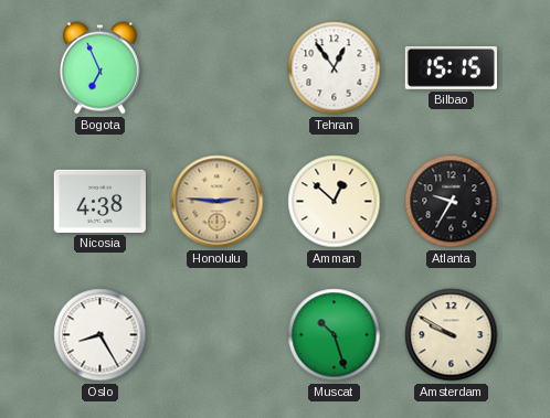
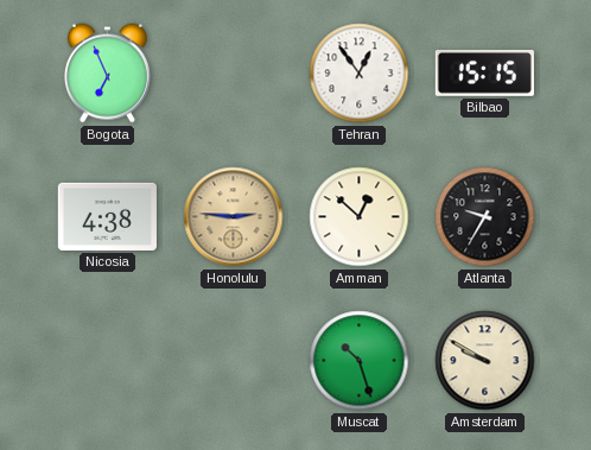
Oslo: 8:25 -> none
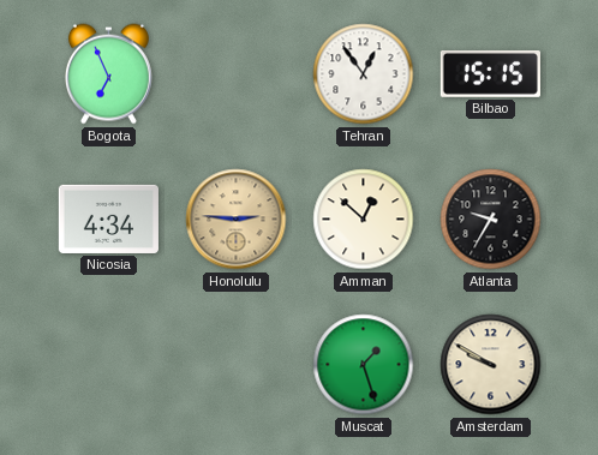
Nicosia: 4:38 -> 4:34
Muscat: 10:27 -> 1:27
